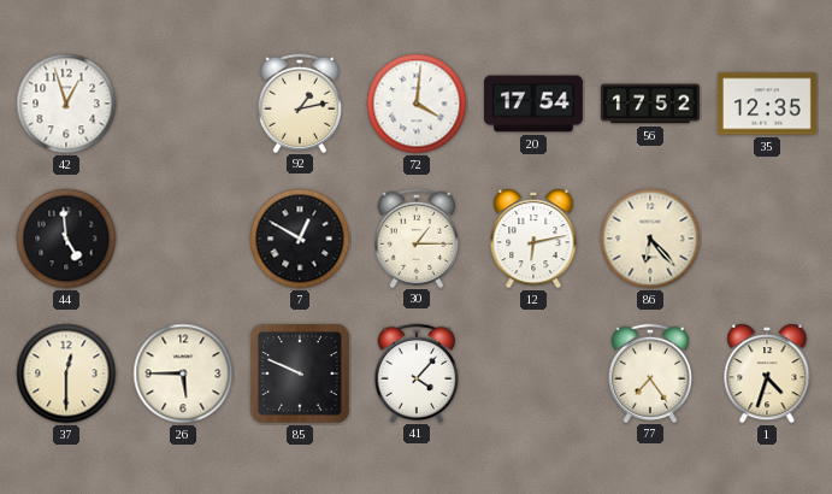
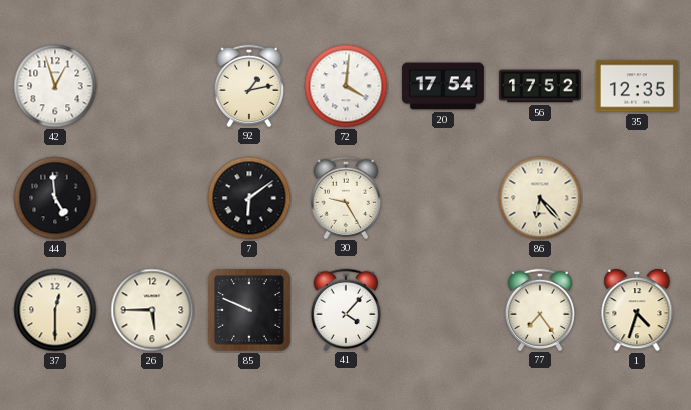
7: 12:50 -> 6:09
30: 1:15 -> 9:25
12: 6:13 -> none
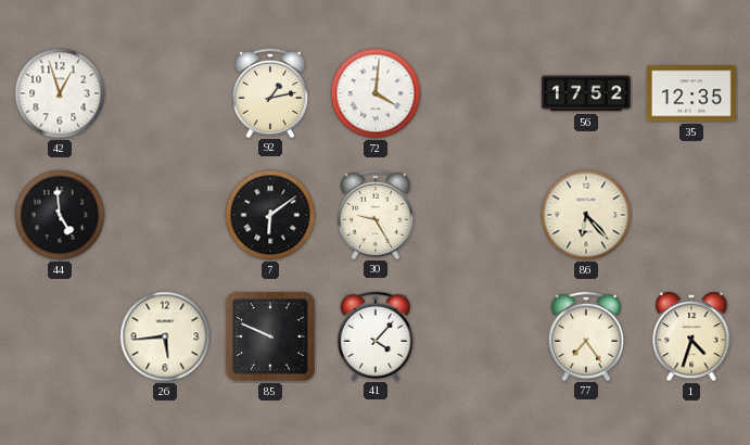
20: 17:54 -> none
37: 12:30 -> none
26: 5:45 -> 5:44
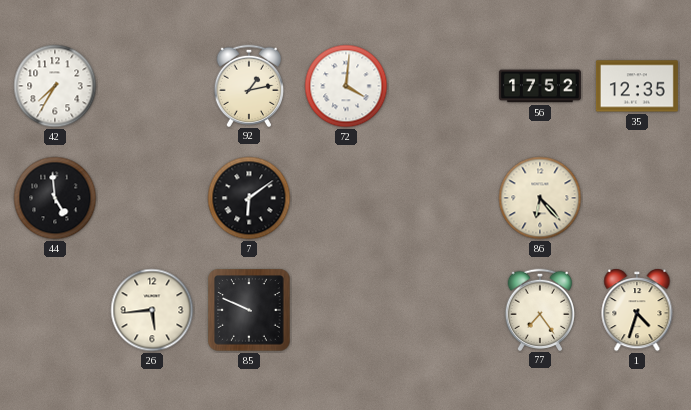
42: 12:57 -> 7:35
30: 9:25 -> none
41: 4:07 -> none
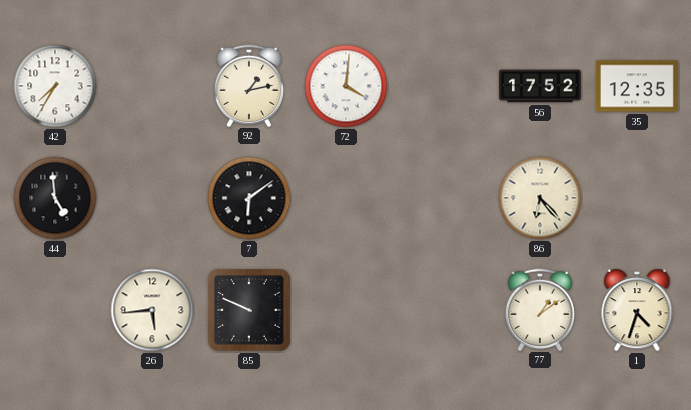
77: 7:24 -> 1:09
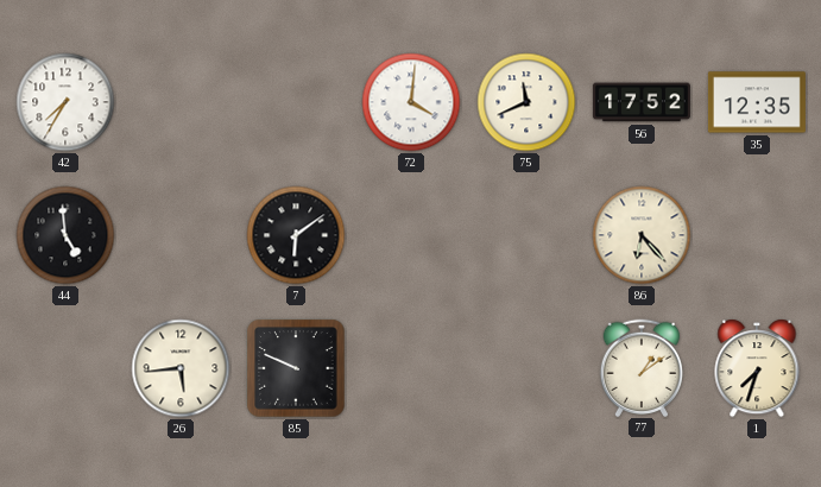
92: 1:13 -> none
75: none -> 11:41
1: 4:33 -> 7:33
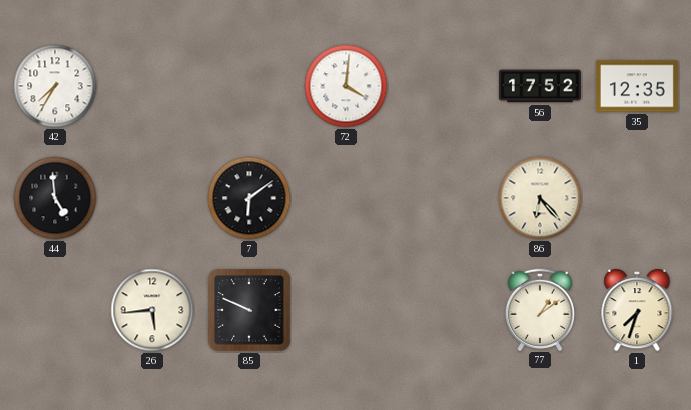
75: 11:41 -> none
